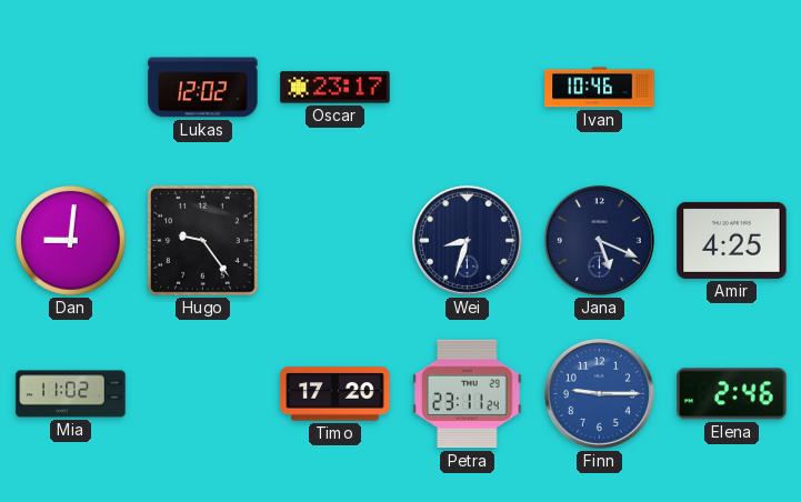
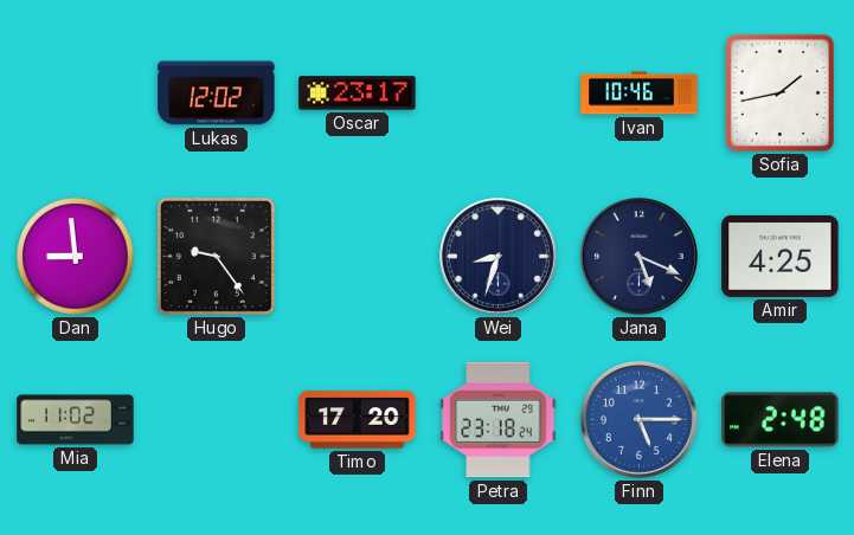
Sofia: none -> 1:43
Dan: 9:01 -> 8:59
Petra: 23:11 -> 23:18
Finn: 9:15 -> 5:15
Elena: 2:46 -> 2:48
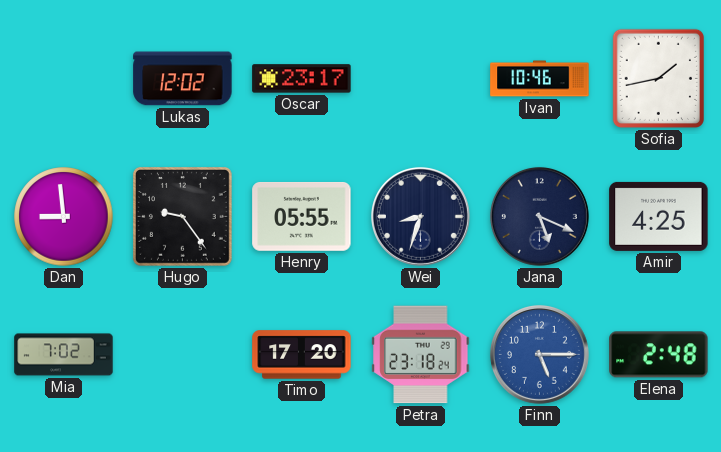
Henry: none -> 05:55
Mia: 11:02 -> 7:02
